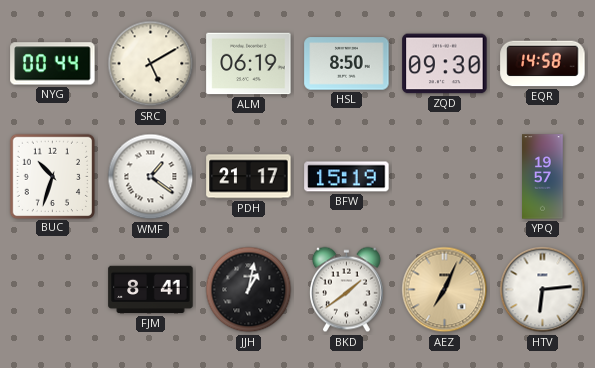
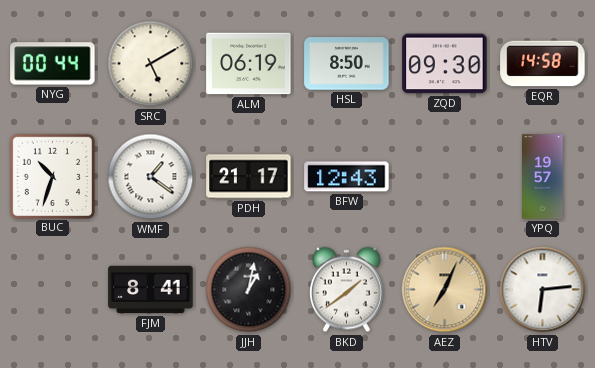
BFW: 15:19 -> 12:43
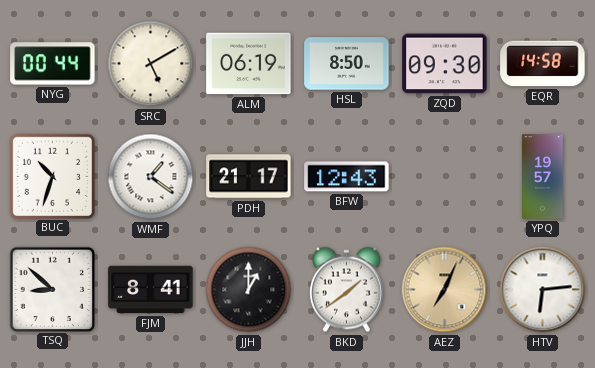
TSQ: none -> 8:52
JJH: 1:02 -> 1:00
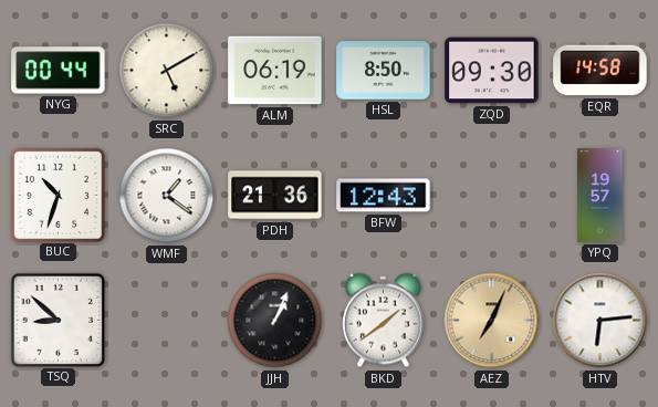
PDH: 21:17 -> 21:36
FJM: 8:41 -> none
JJH: 1:00 -> 1:04
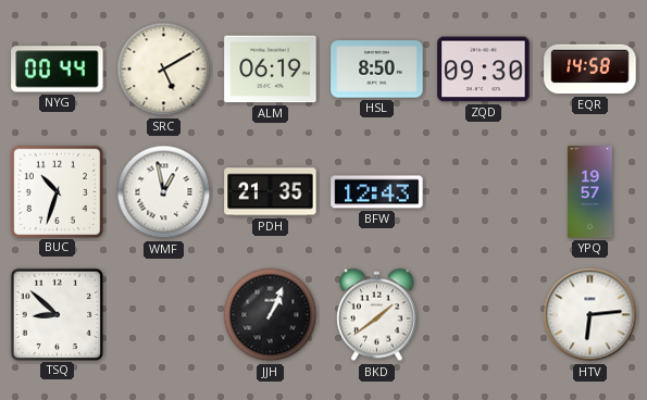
WMF: 1:21 -> 12:58
PDH: 21:36 -> 21:35
AEZ: 7:04 -> none
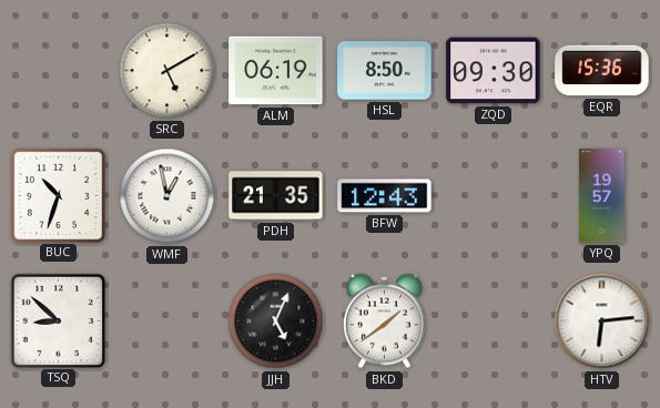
NYG: 00:44 -> none
EQR: 14:58 -> 15:36
JJH: 1:04 -> 5:04
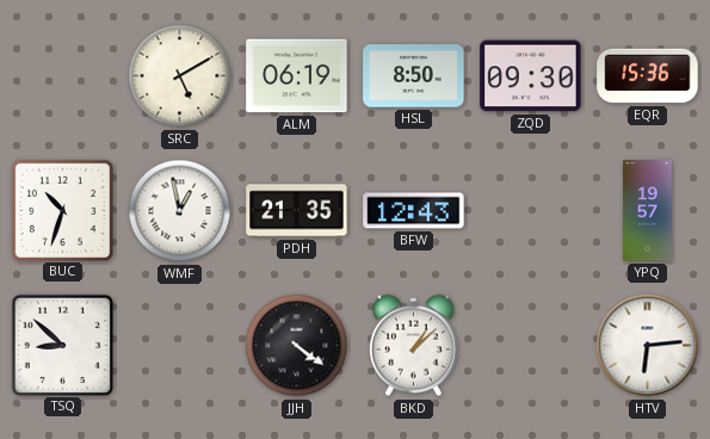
JJH: 5:04 -> 4:21
BKD: 1:39 -> 1:08
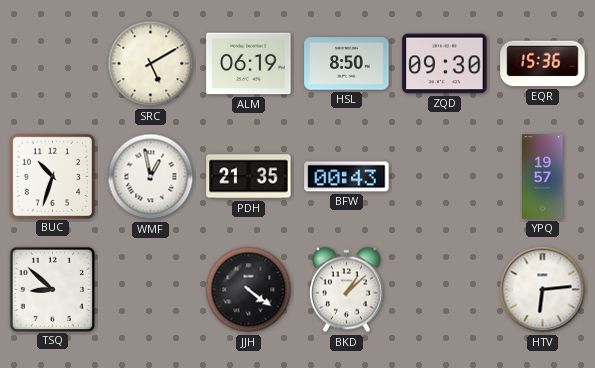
BFW: 12:43 -> 00:43
